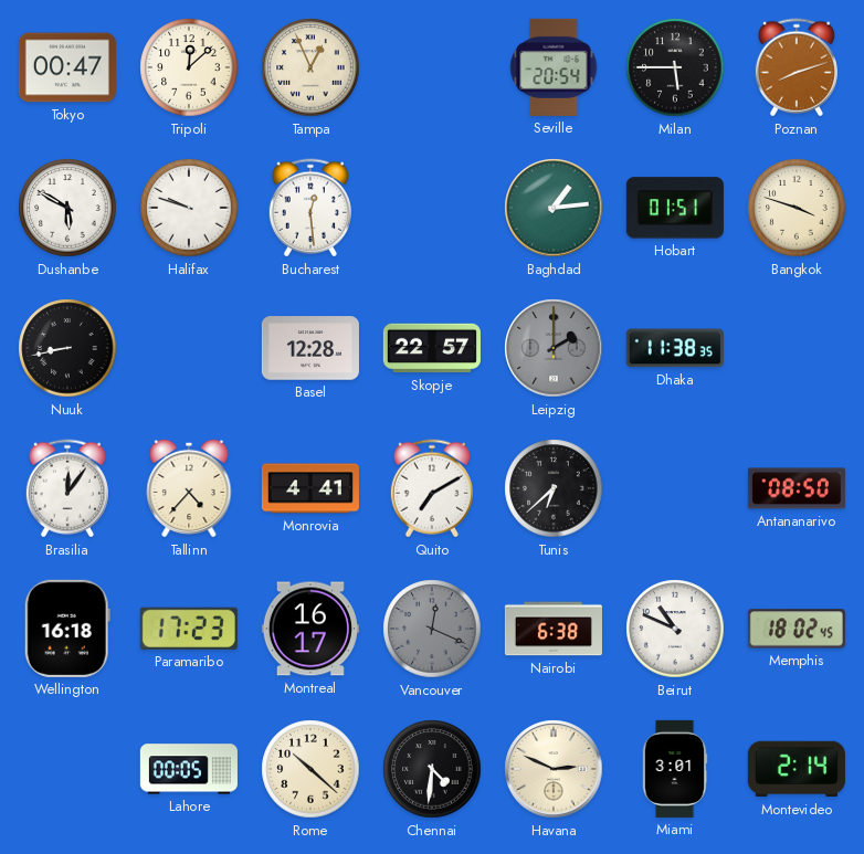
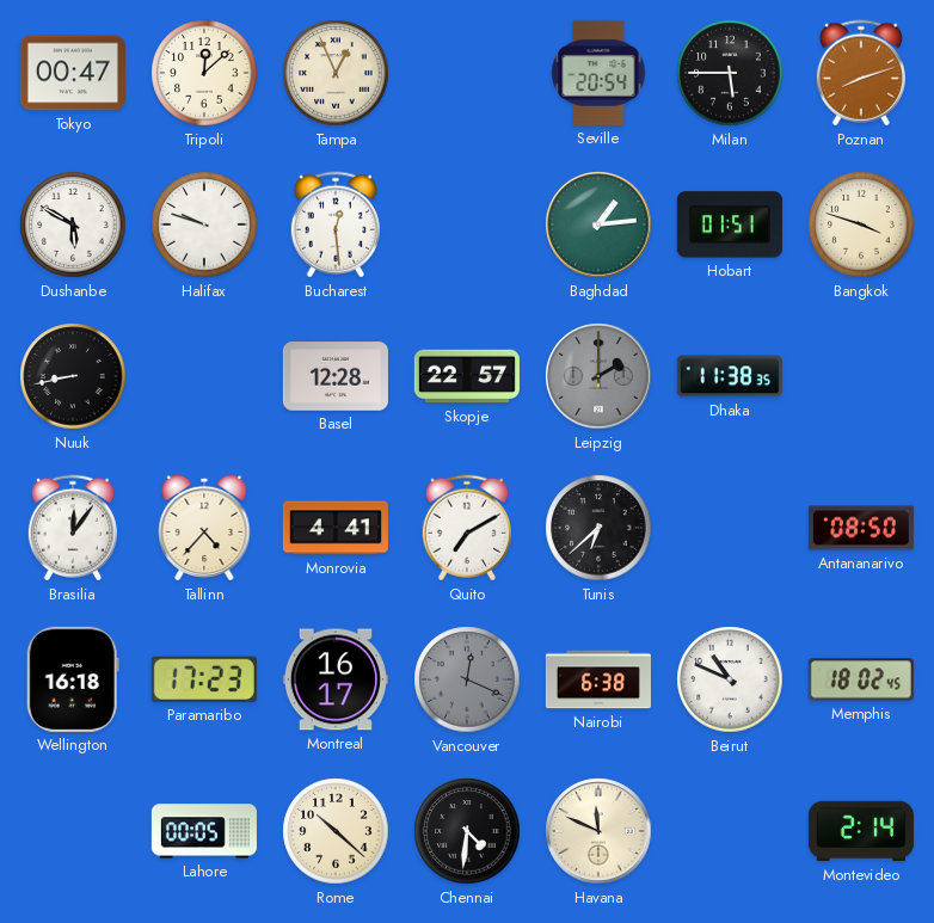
Havana: 2:49 -> 11:49
Miami: 3:01 -> none
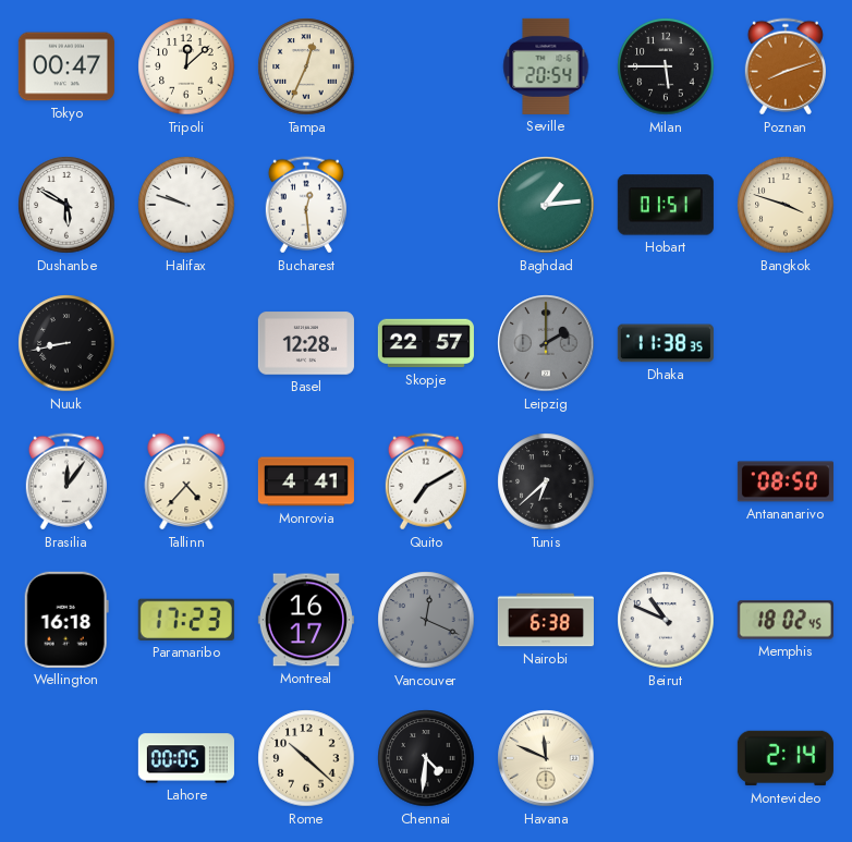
Tampa: 12:56 -> 12:34
